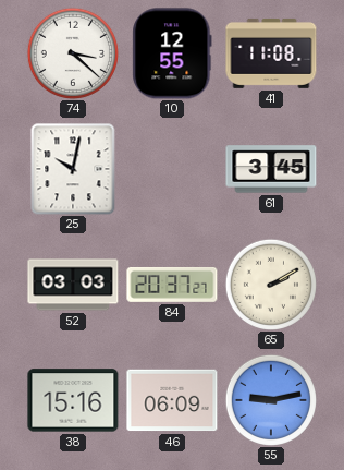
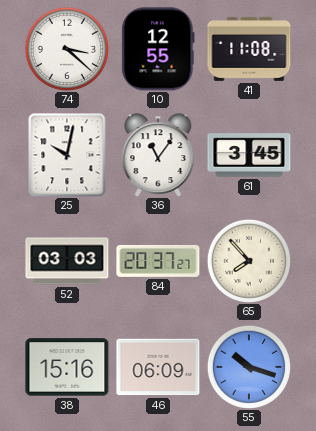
36: none -> 11:06
65: 2:10 -> 7:53
55: 9:13 -> 10:18
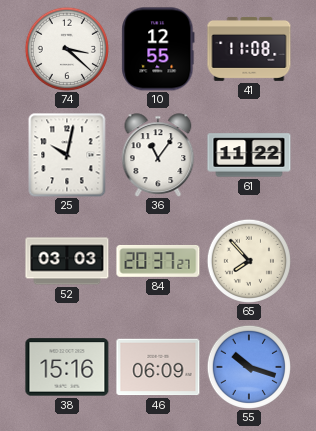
61: 3:45 -> 11:22
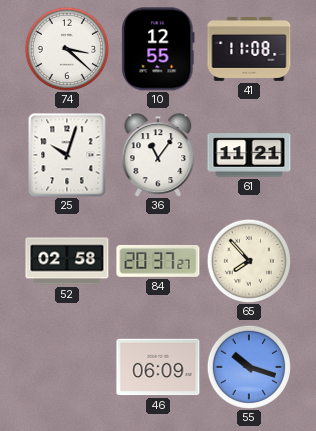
25: 10:02 -> 10:03
61: 11:22 -> 11:21
52: 03:03 -> 02:58
38: 15:16 -> none
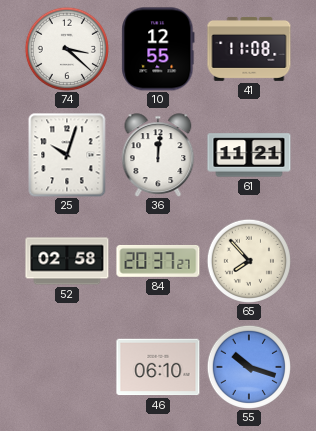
36: 11:06 -> 12:01
46: 06:09 -> 06:10
